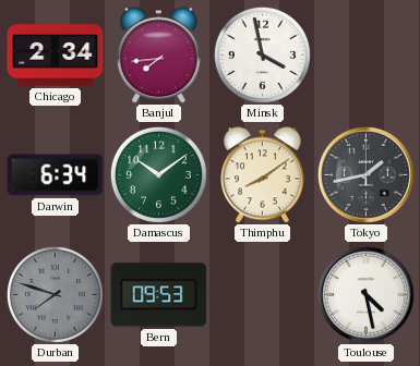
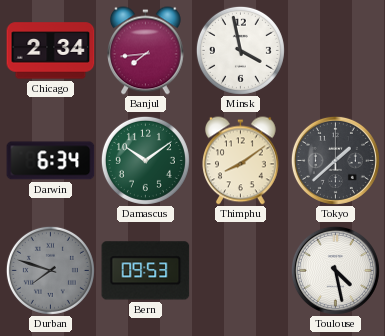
Tokyo: 1:43 -> 1:38
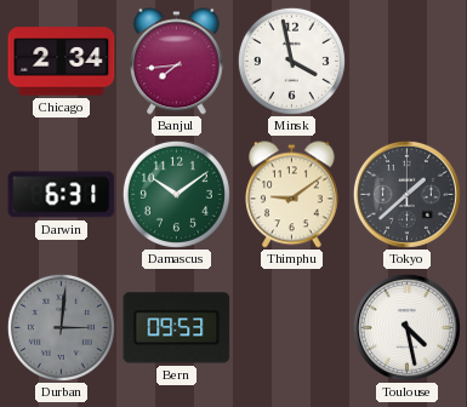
Darwin: 6:34 -> 6:31
Thimphu: 8:09 -> 9:09
Durban: 7:48 -> 3:01
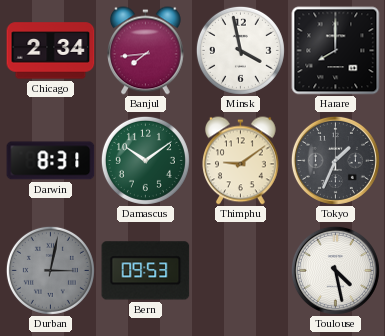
Harare: none -> 8:00
Darwin: 6:31 -> 8:31
Tokyo: 1:38 -> 1:34
Durban: 3:01 -> 3:02
